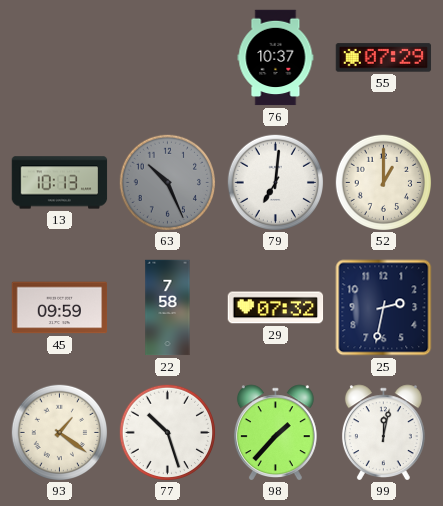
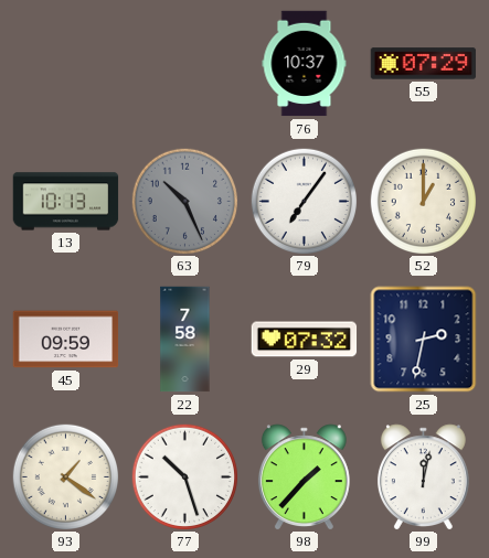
79: 7:01 -> 7:06
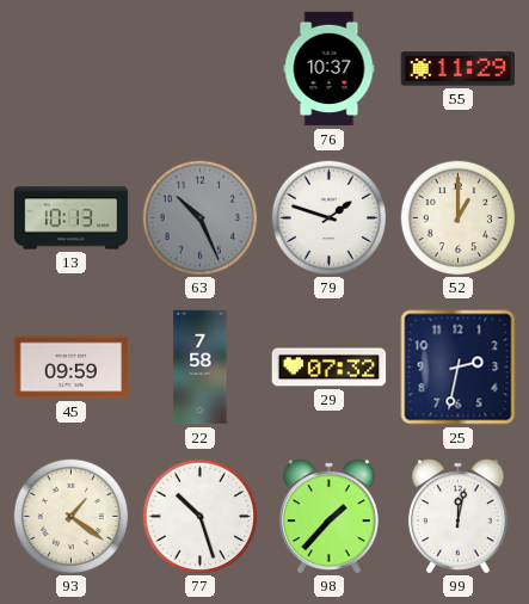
55: 07:29 -> 11:29
79: 7:06 -> 1:48
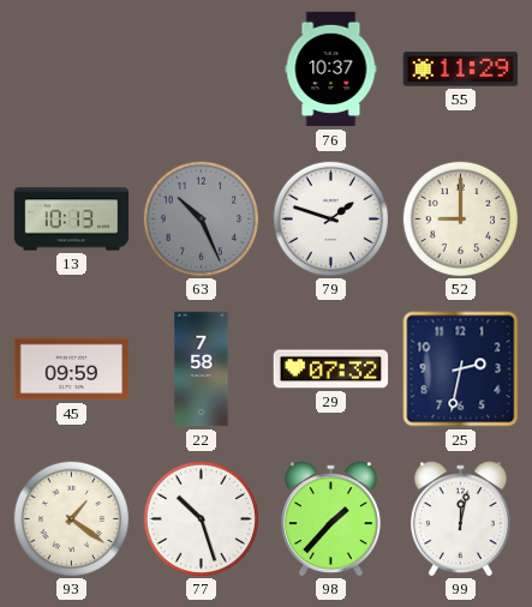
52: 1:00 -> 9:00
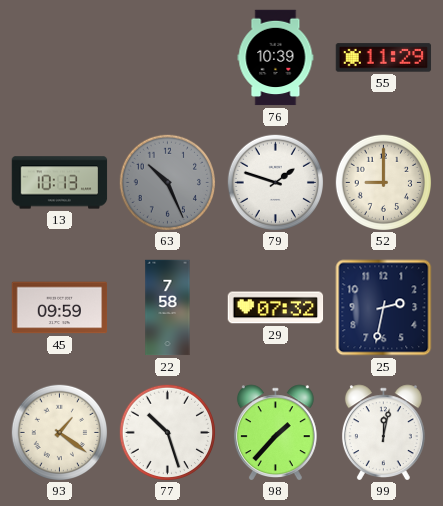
76: 10:37 -> 10:39
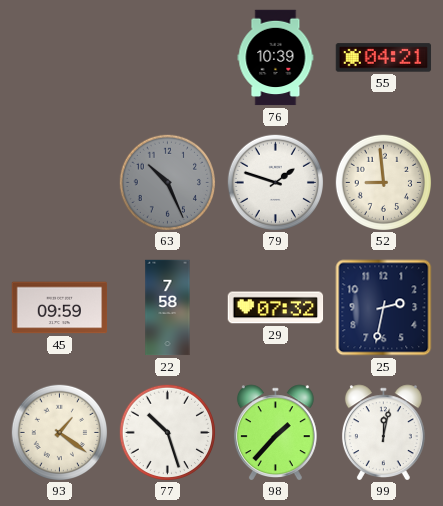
55: 11:29 -> 04:21
13: 10:13 -> none
52: 9:00 -> 8:59
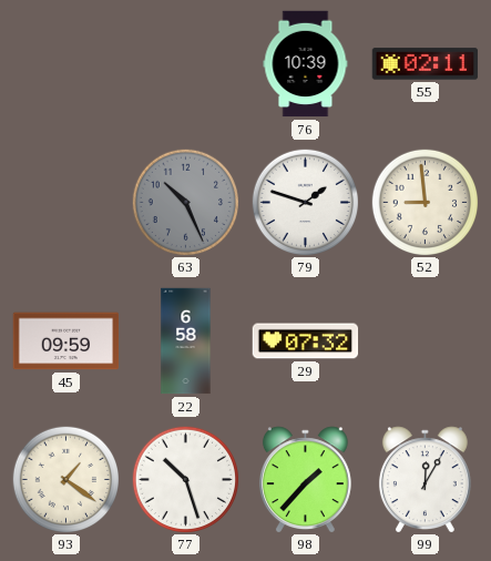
55: 04:21 -> 02:11
22: 7:58 -> 6:58
25: 2:32 -> none
99: 12:02 -> 12:05
